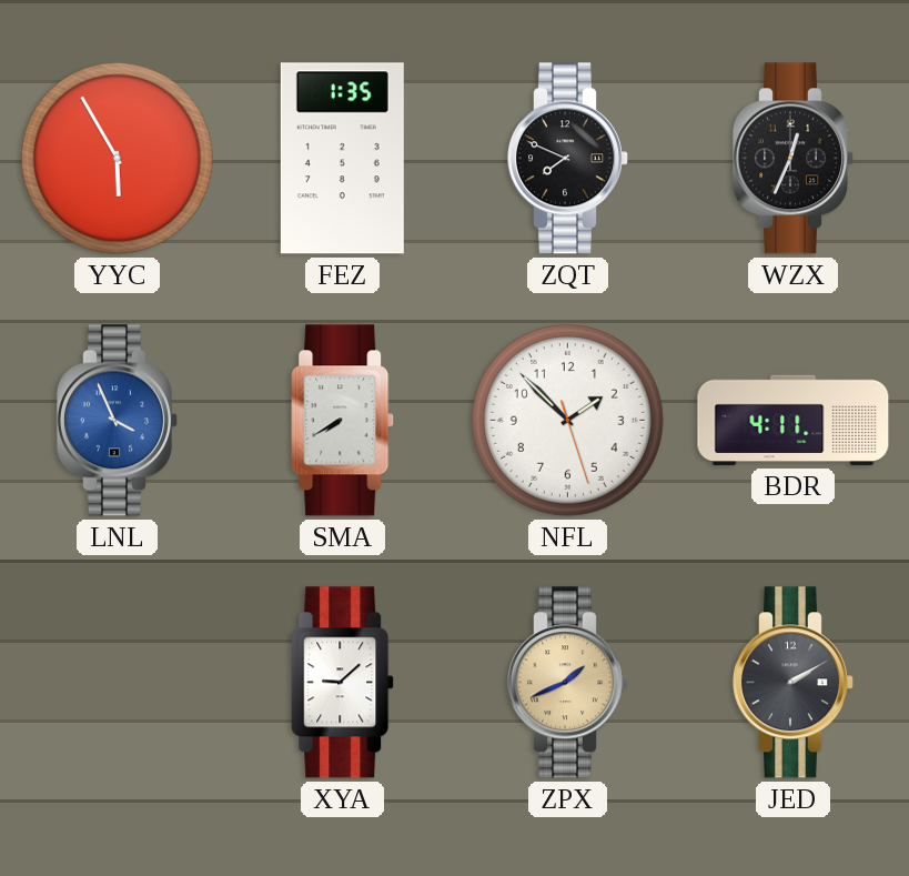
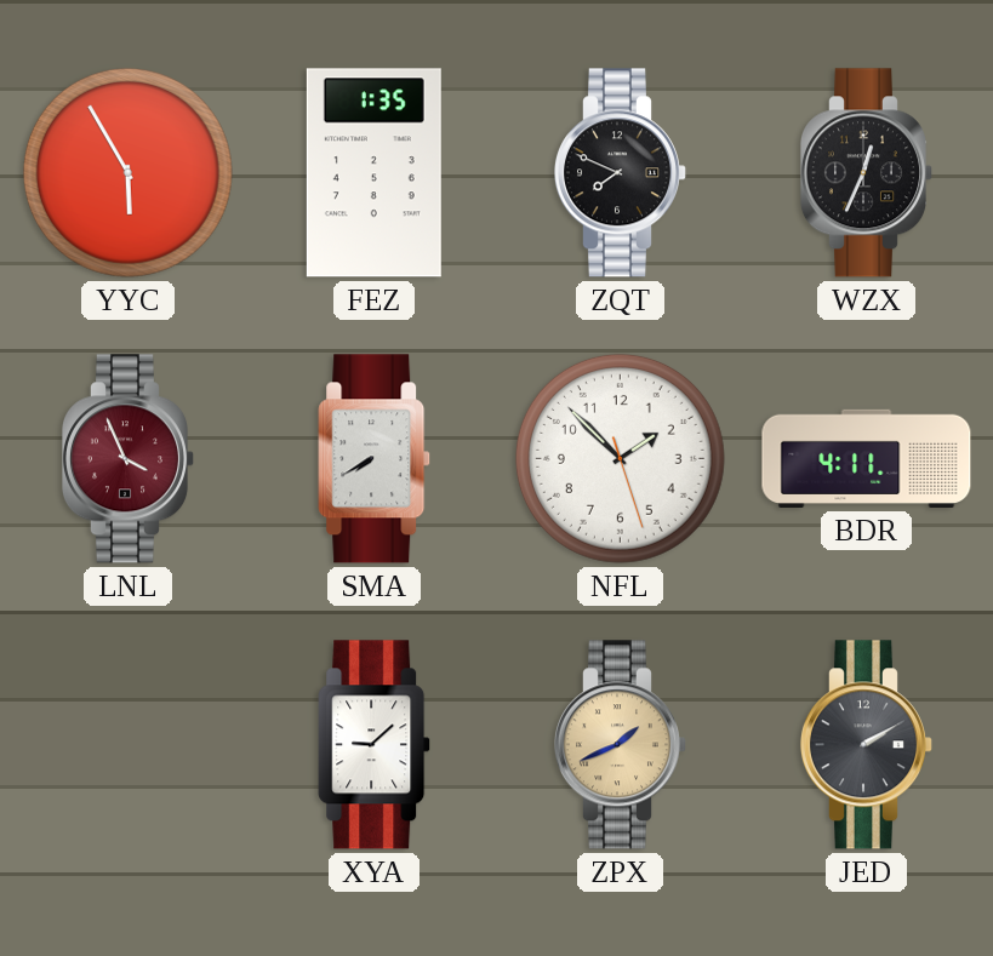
LNL dial: blue -> burgundy
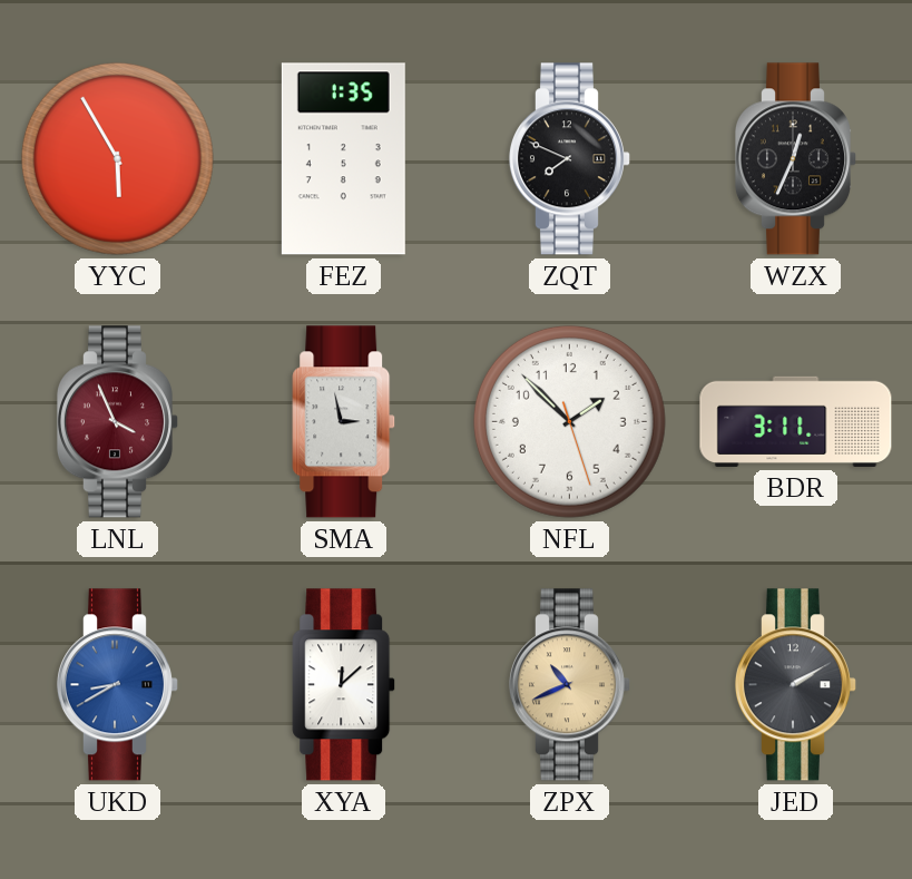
SMA: 7:40 -> 2:58
BDR: 4:11 -> 3:11
UKD: none -> 8:40
XYA: 9:08 -> 12:08
ZPX: 1:41 -> 10:41
